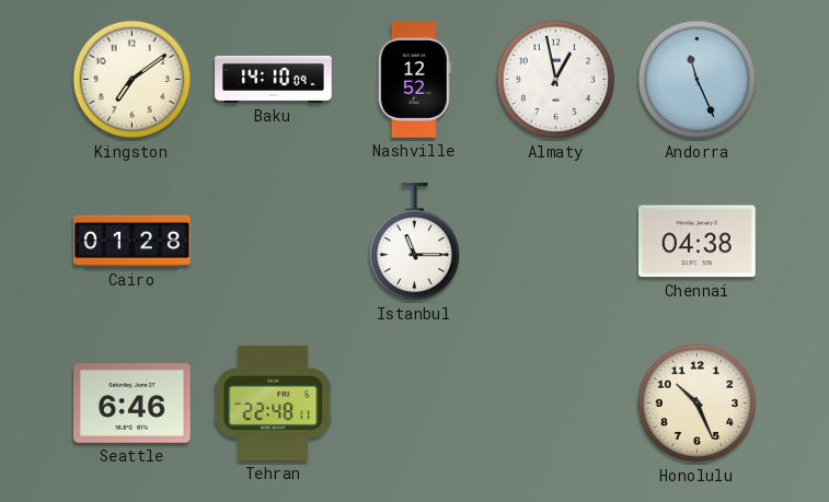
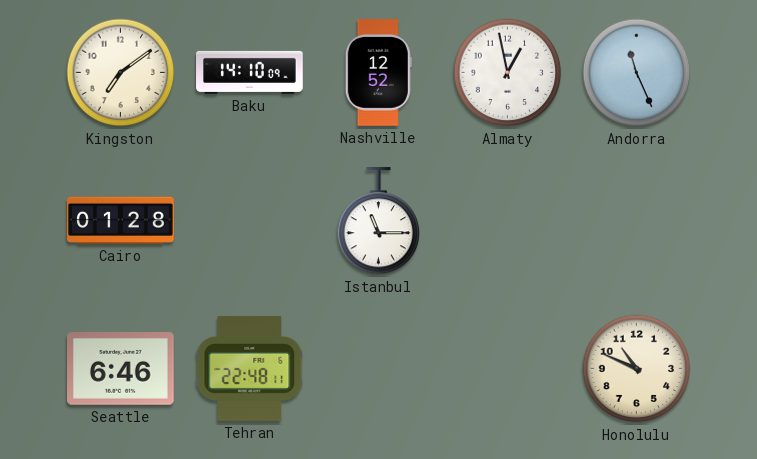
Chennai: 04:38 -> none
Honolulu: 10:26 -> 10:49
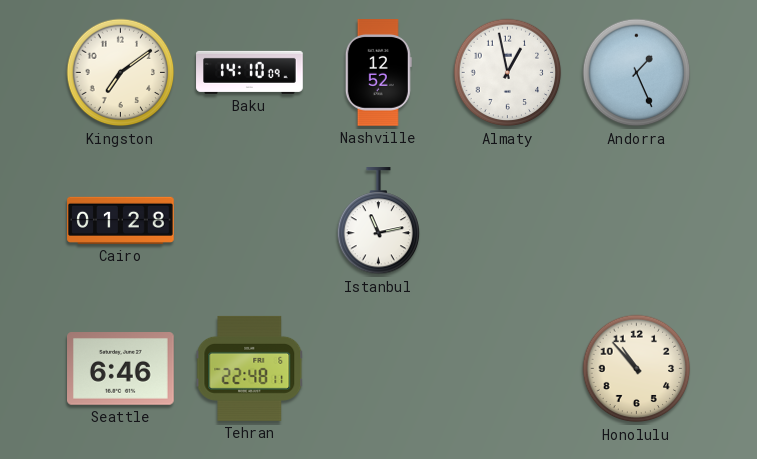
Andorra: 11:26 -> 1:26
Istanbul: 11:15 -> 11:13
Honolulu: 10:49 -> 10:53
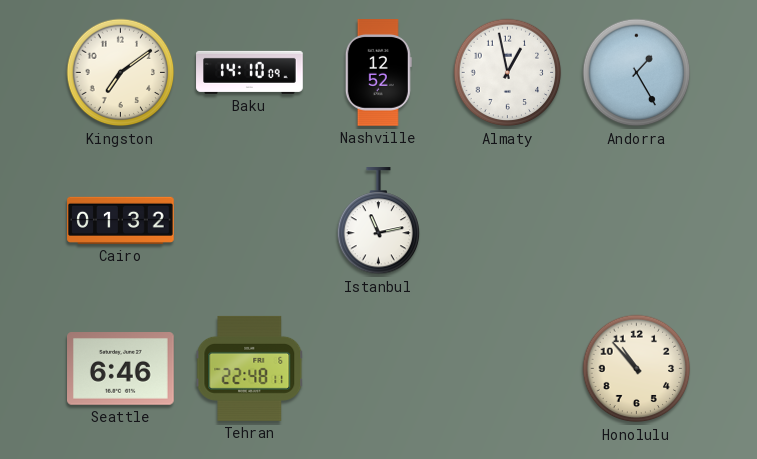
Andorra: 1:26 -> 1:25
Cairo: 01:28 -> 01:32
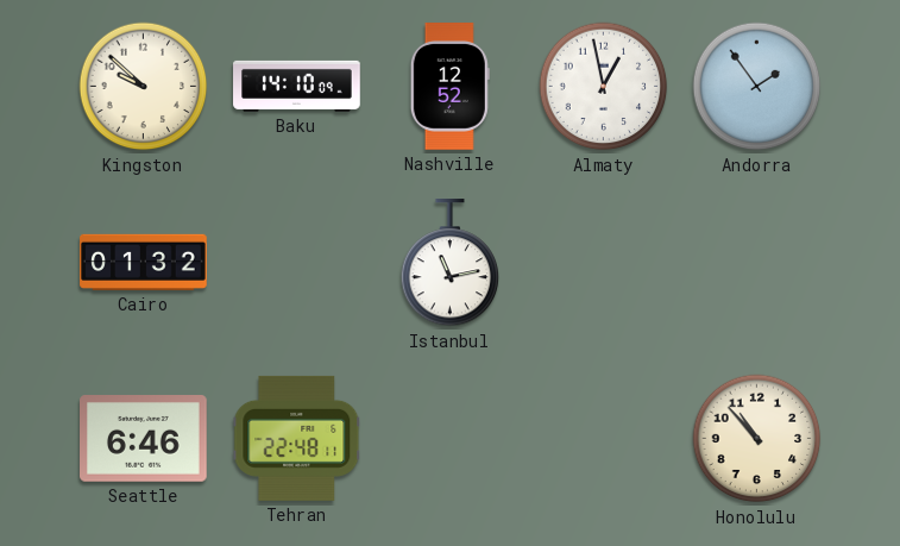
Kingston: 7:09 -> 9:52
Andorra: 1:25 -> 1:54
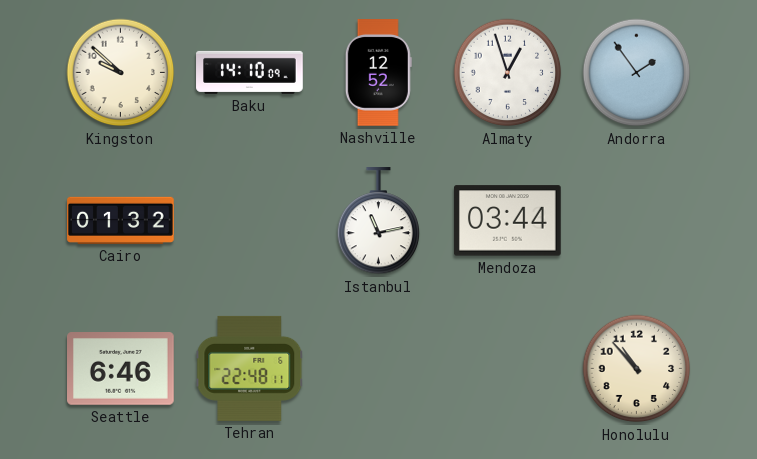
Almaty: 12:58 -> 12:57
Mendoza: none -> 03:44
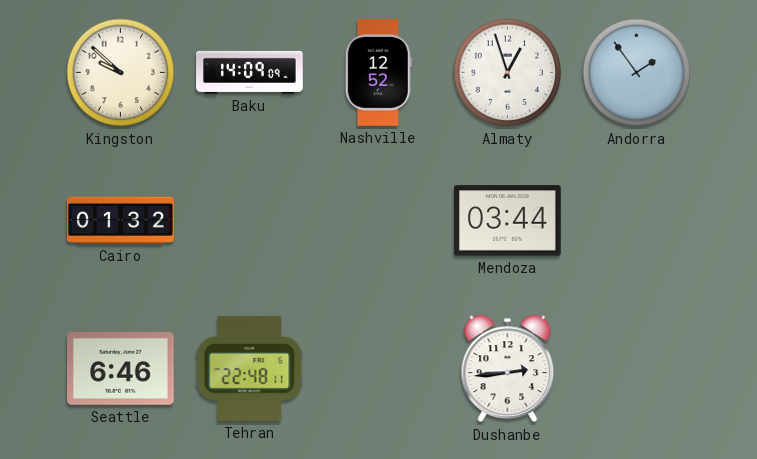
Baku: 14:10 -> 14:09
Istanbul: 11:13 -> none
Dushanbe: none -> 2:44
Honolulu: 10:53 -> none
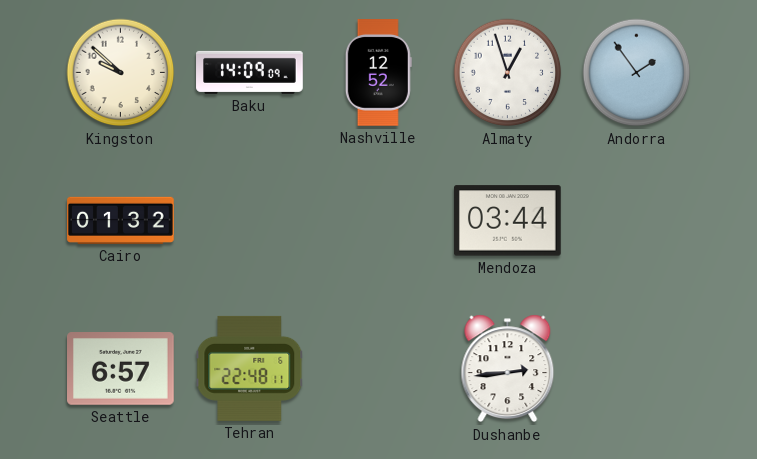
Seattle: 6:46 -> 6:57
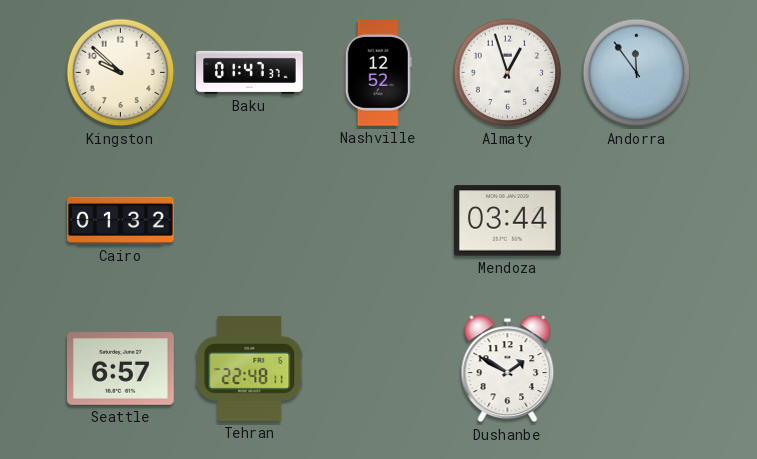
Baku: 14:09 -> 01:47
Andorra: 1:54 -> 11:54
Dushanbe: 2:44 -> 1:50
